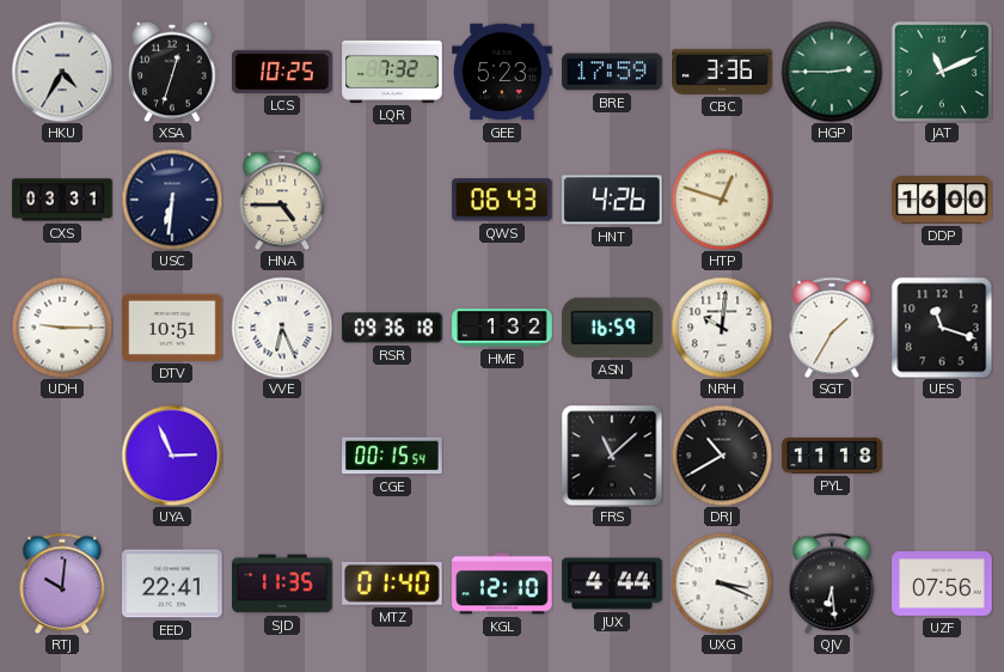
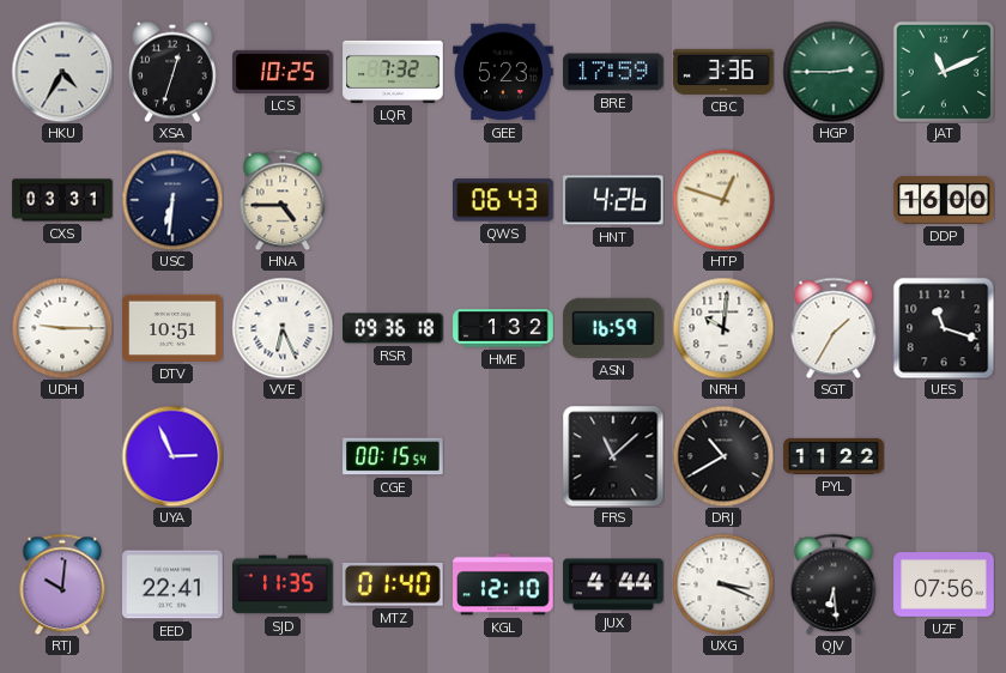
PYL: 11:18 -> 11:22
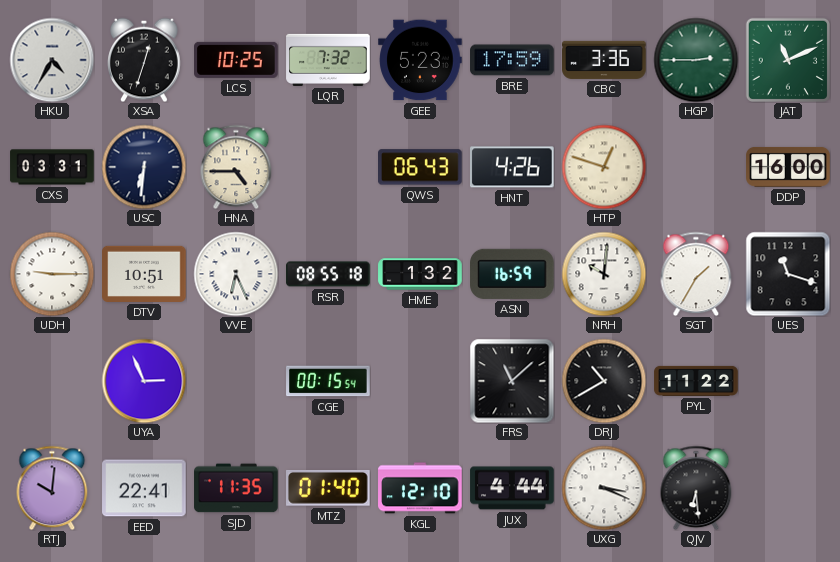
RSR: 09:36 -> 08:55
UZF: 07:56 -> none
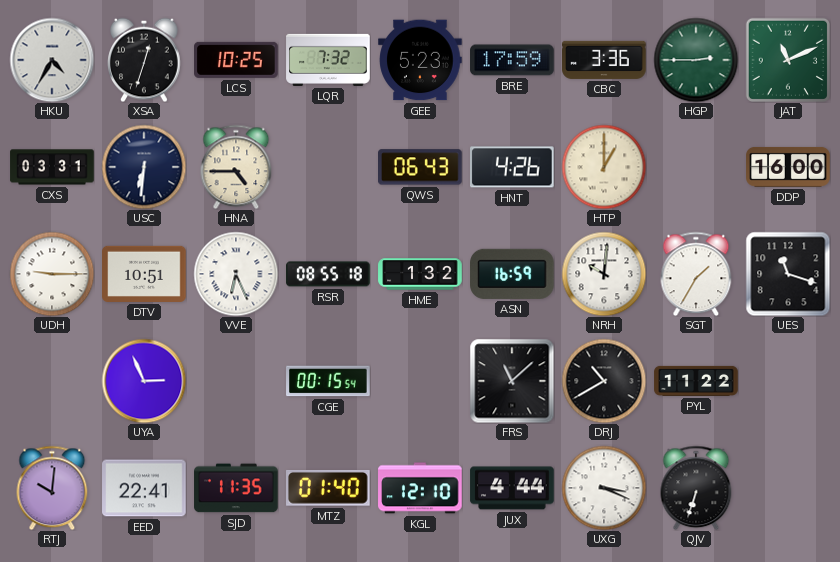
HTP: 12:48 -> 1:00
QJV: 6:29 -> 6:33
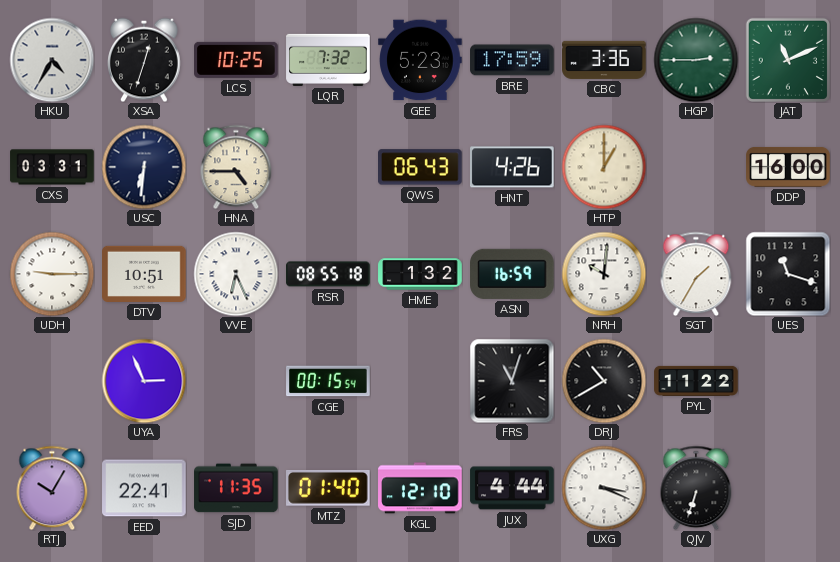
FRS: 11:08 -> 11:03
RTJ: 10:01 -> 10:05
